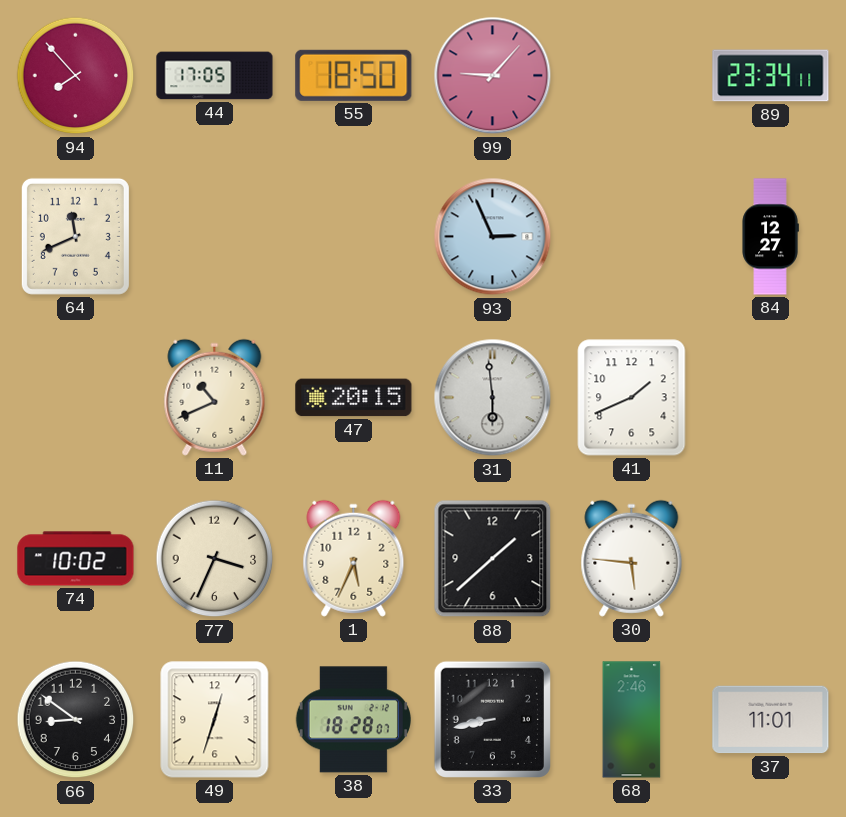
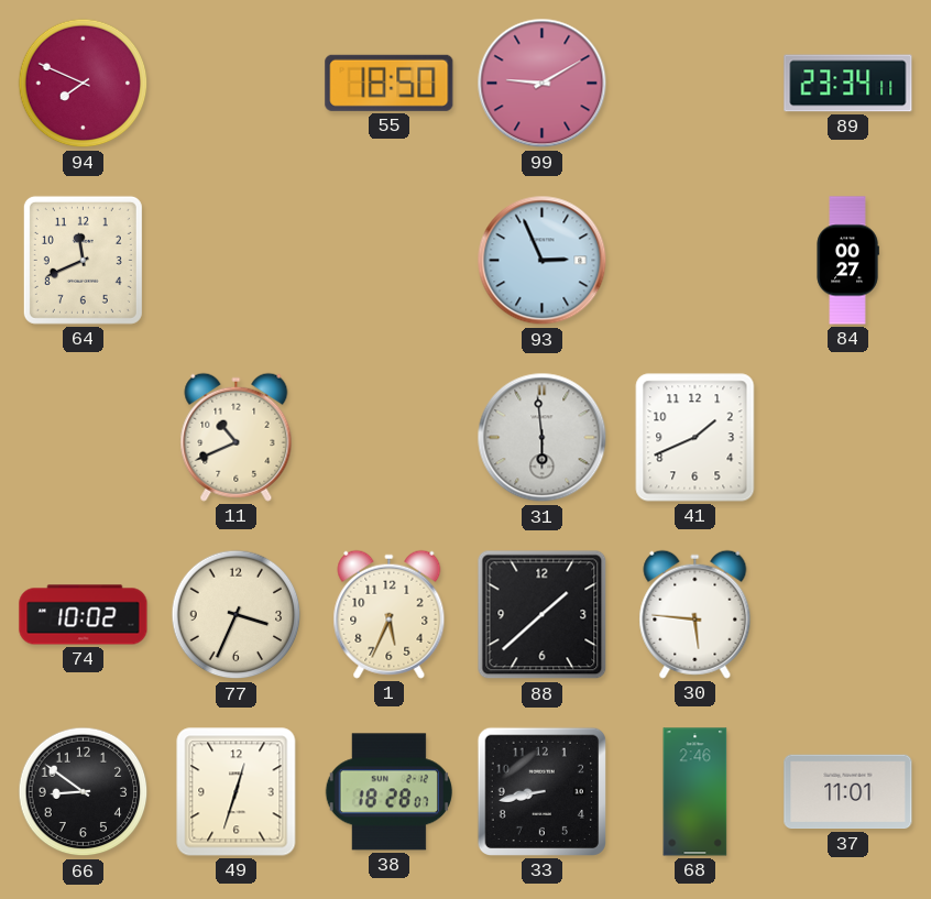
94: 7:53 -> 7:49
44: 17:05 -> none
99: 9:07 -> 9:10
84: 12:27 -> 00:27
47: 20:15 -> none
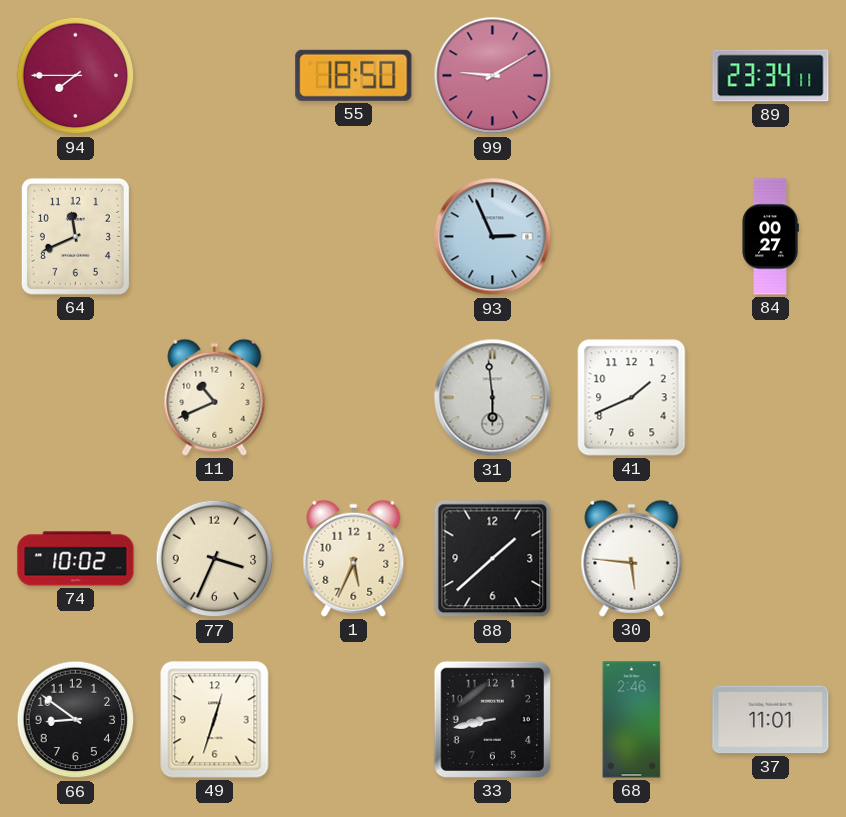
94: 7:49 -> 7:45
38: 18:28 -> none
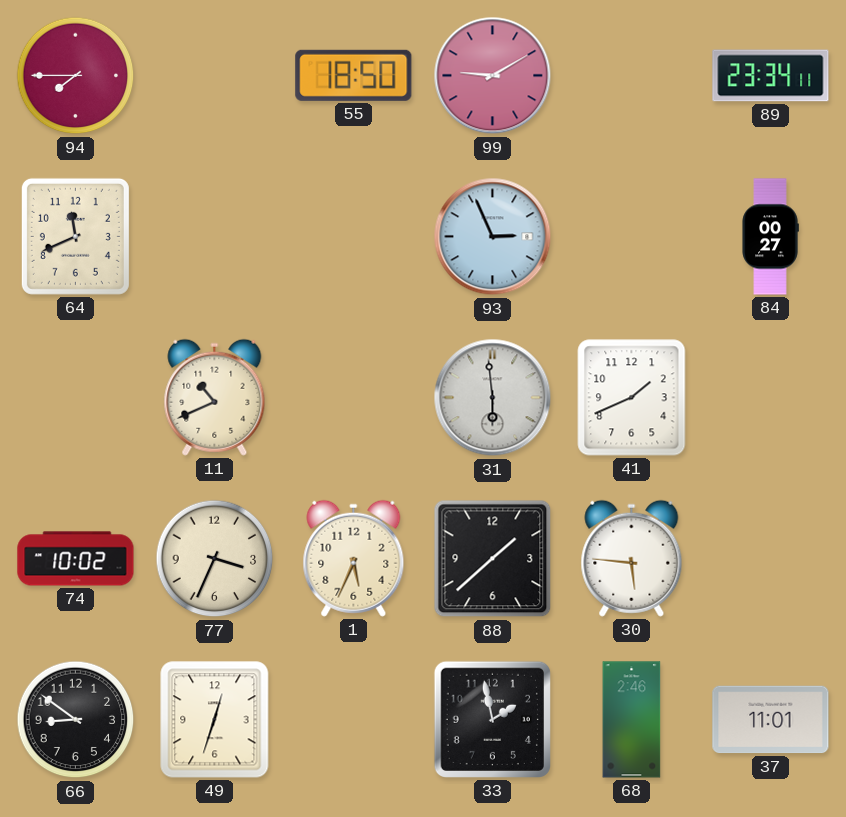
33: 8:43 -> 1:58
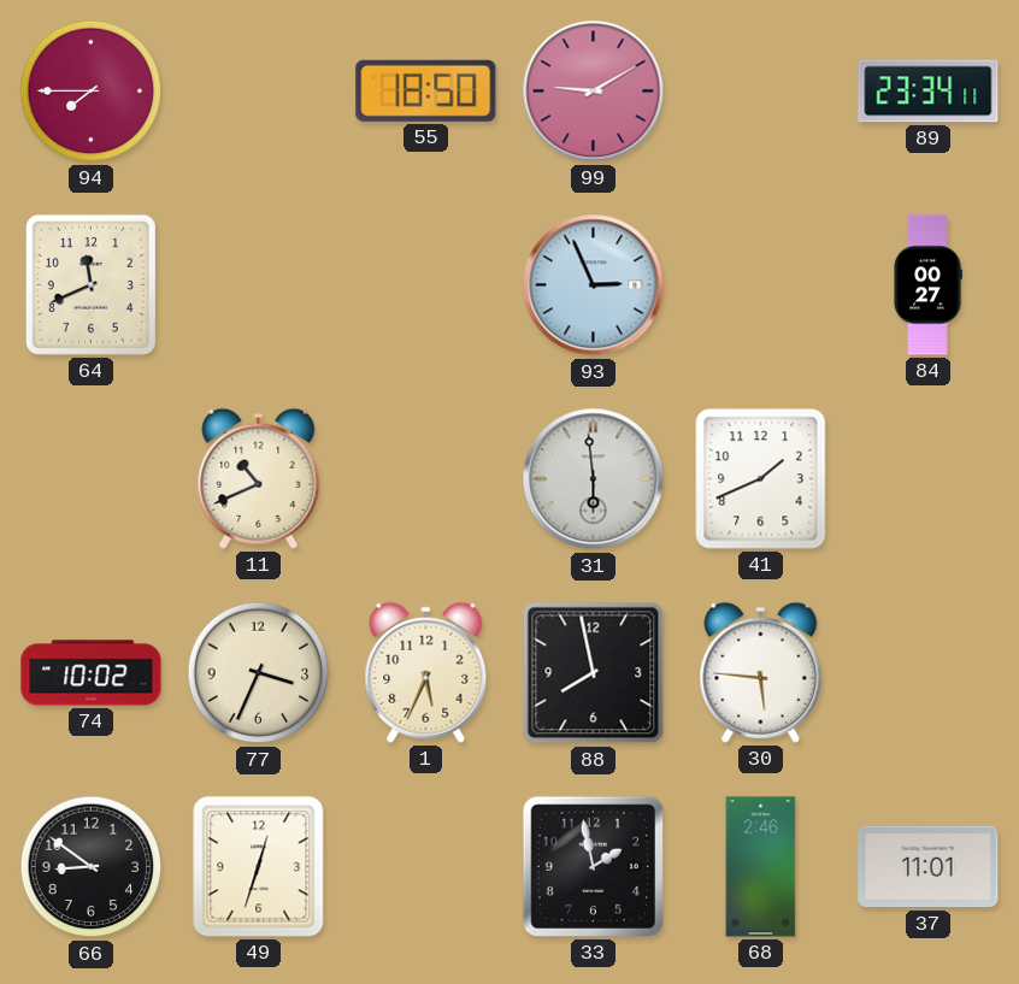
88: 1:38 -> 7:58
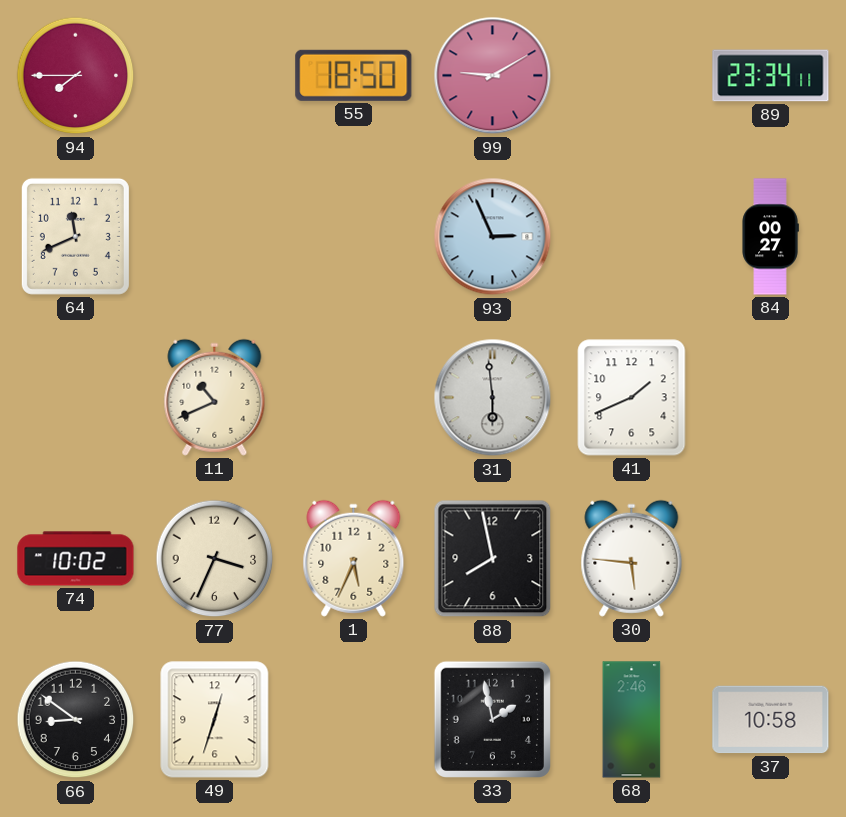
37: 11:01 -> 10:58
